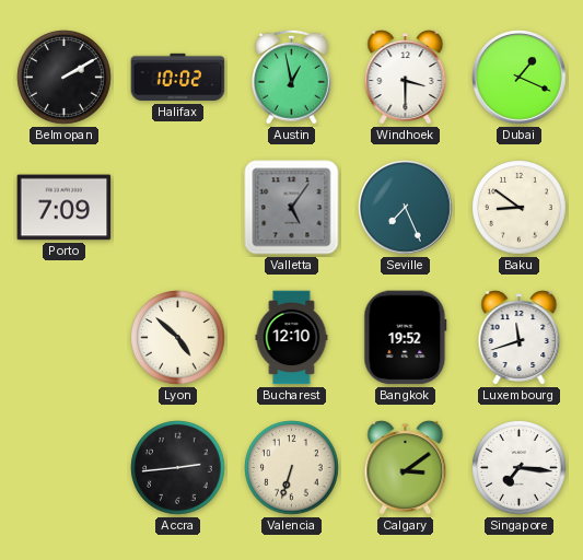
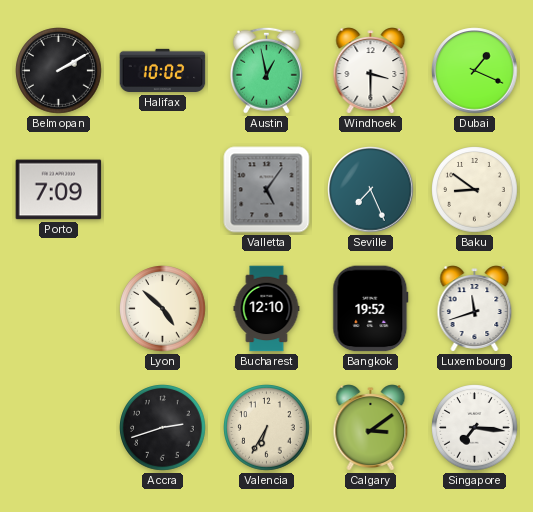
Accra: 2:44 -> 2:42
Valencia: 6:33 -> 6:35
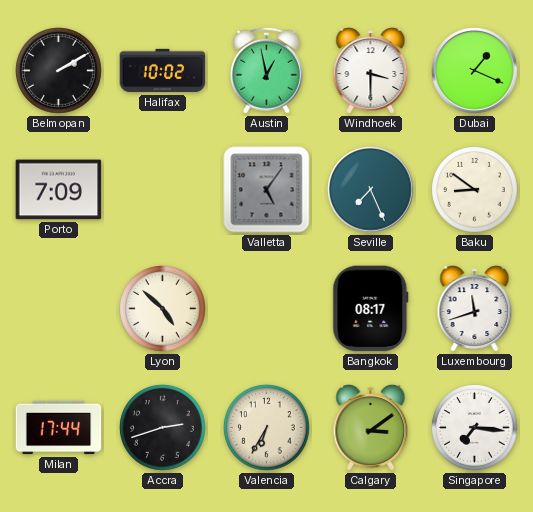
Bucharest: 12:10 -> none
Bangkok: 19:52 -> 08:17
Milan: none -> 17:44
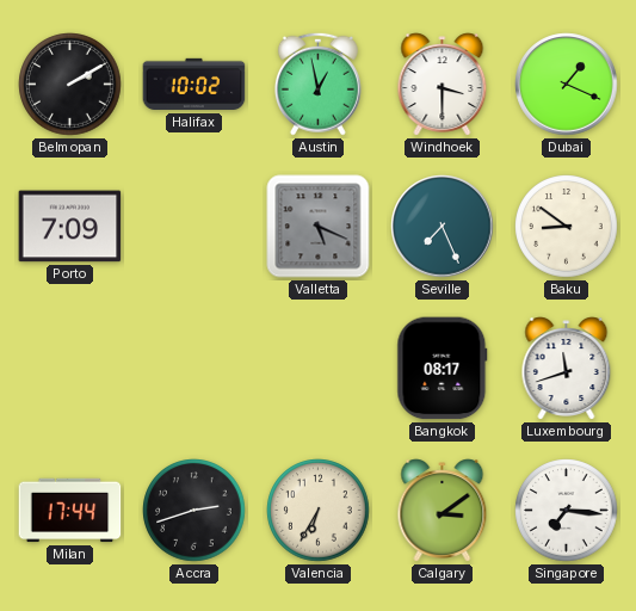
Valletta: 5:06 -> 5:19
Lyon: 4:52 -> none
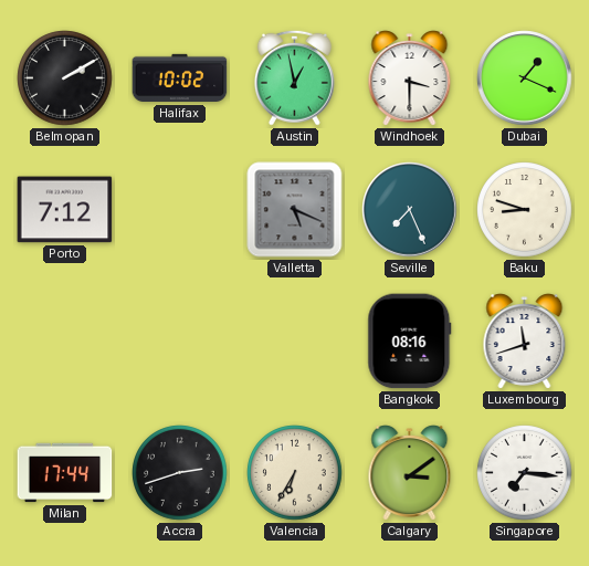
Porto: 7:09 -> 7:12
Baku: 8:51 -> 8:48
Bangkok: 08:17 -> 08:16
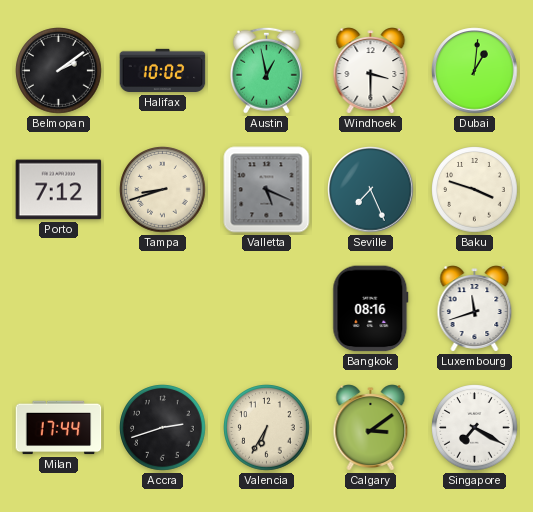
Belmopan: 2:10 -> 2:09
Dubai: 1:19 -> 1:01
Tampa: none -> 8:42
Baku: 8:48 -> 3:48
Singapore: 7:16 -> 7:20
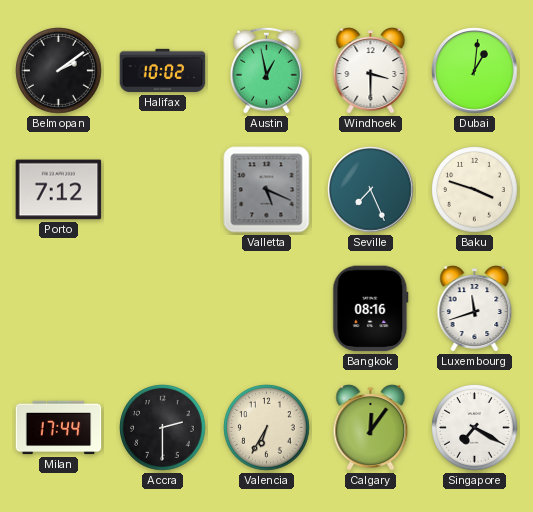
Tampa: 8:42 -> none
Accra: 2:42 -> 2:30
Calgary: 3:09 -> 12:06
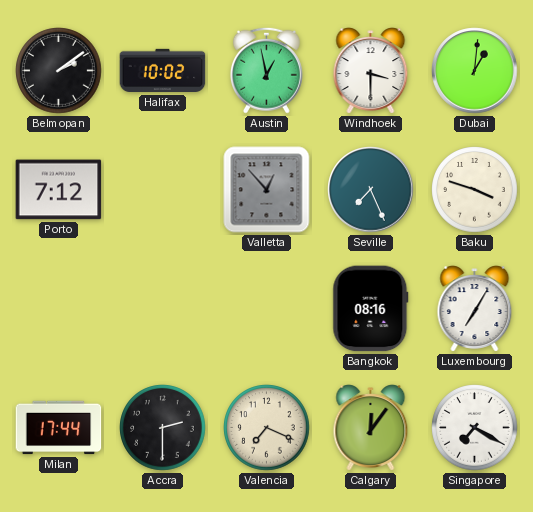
Valletta: 5:19 -> 12:53
Luxembourg: 11:42 -> 7:05
Valencia: 6:35 -> 7:19
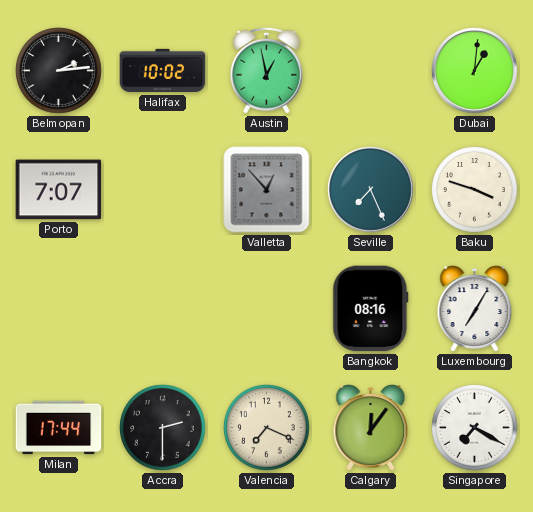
Belmopan: 2:09 -> 2:14
Windhoek: 3:30 -> none
Porto: 7:12 -> 7:07
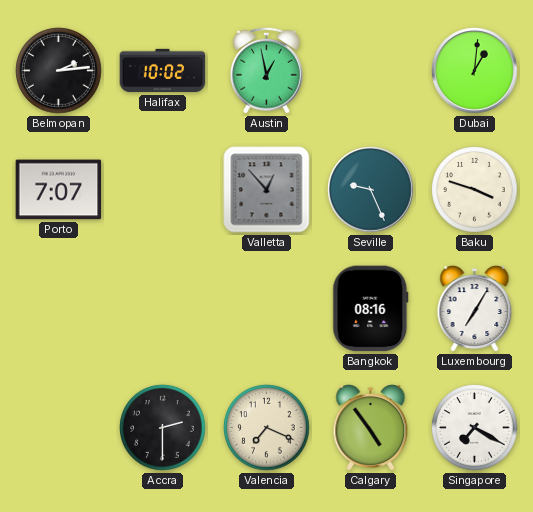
Seville: 7:26 -> 9:26
Milan: 17:44 -> none
Calgary: 12:06 -> 4:54
